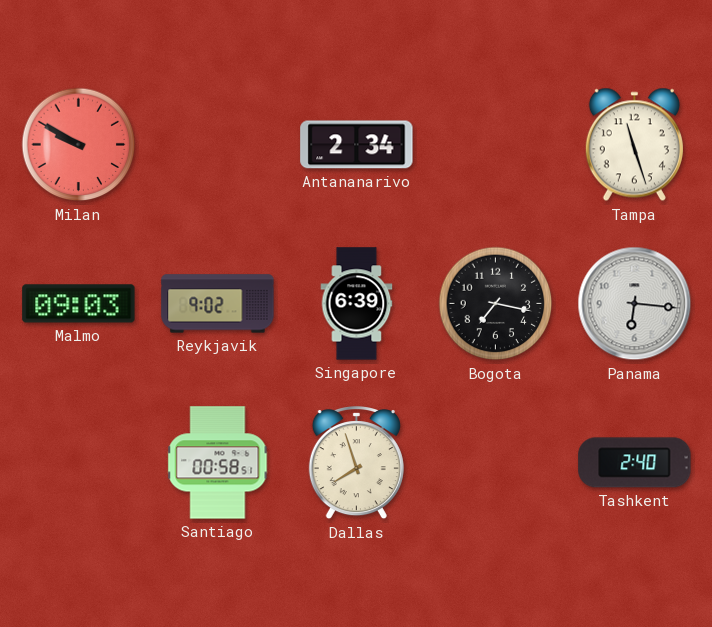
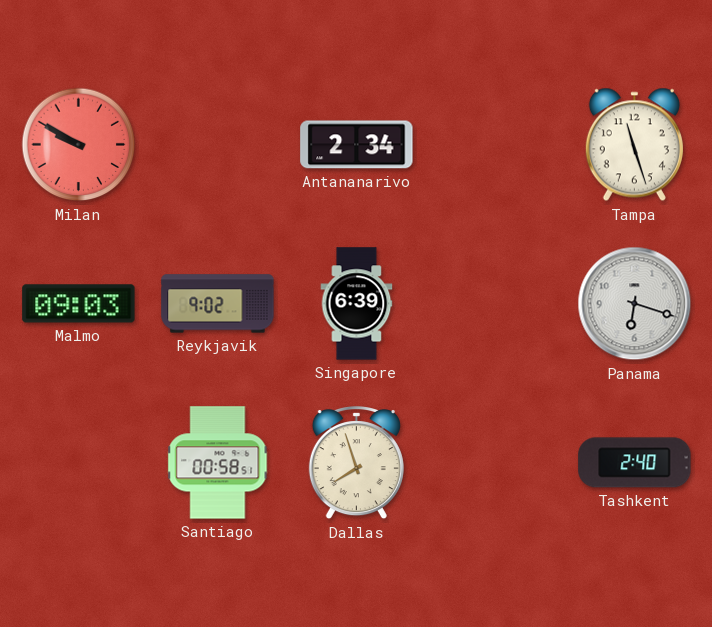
Bogota: 7:17 -> none
Panama: 6:16 -> 6:18
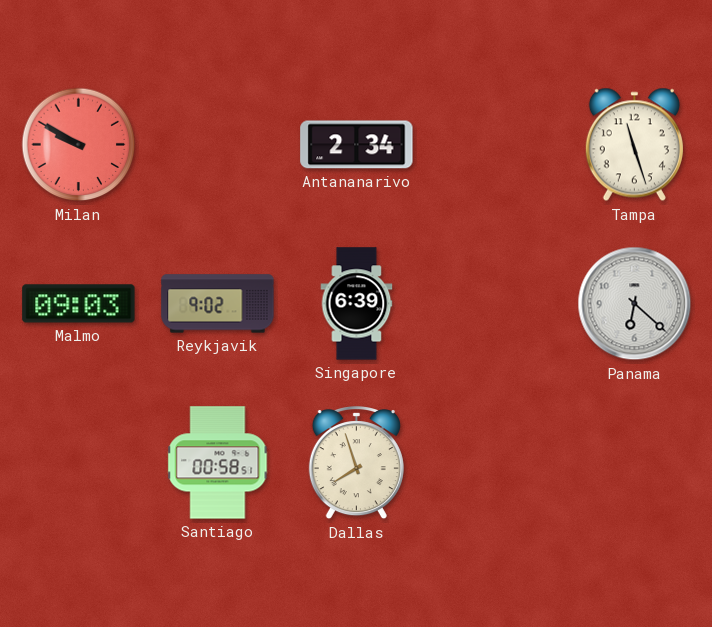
Panama: 6:18 -> 6:22
Tashkent: 2:40 -> none
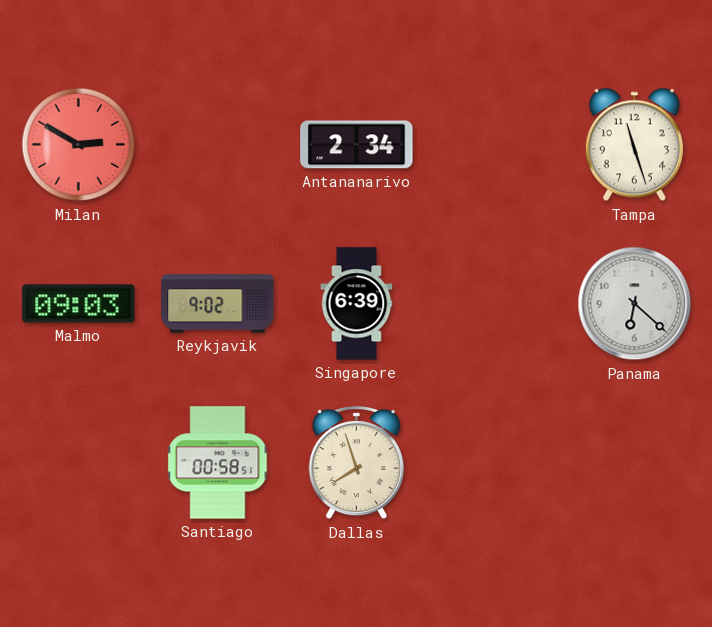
Milan: 9:50 -> 2:50
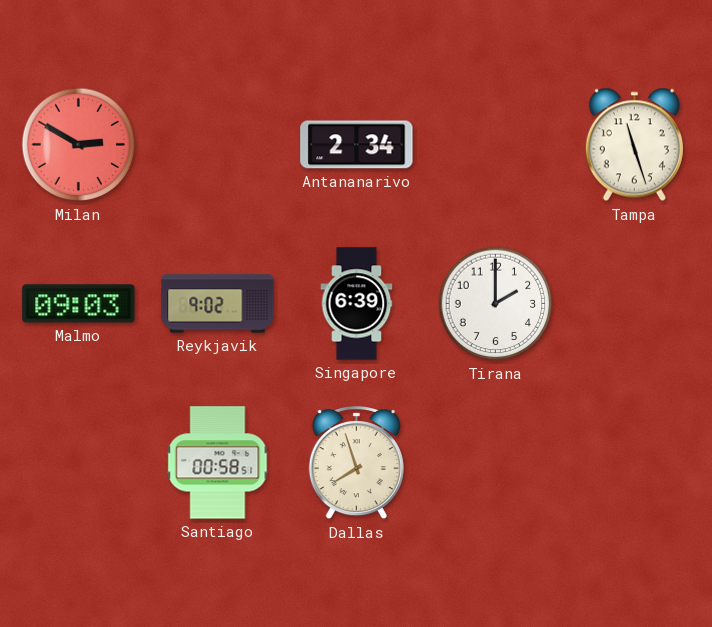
Tirana: none -> 2:00
Panama: 6:22 -> none
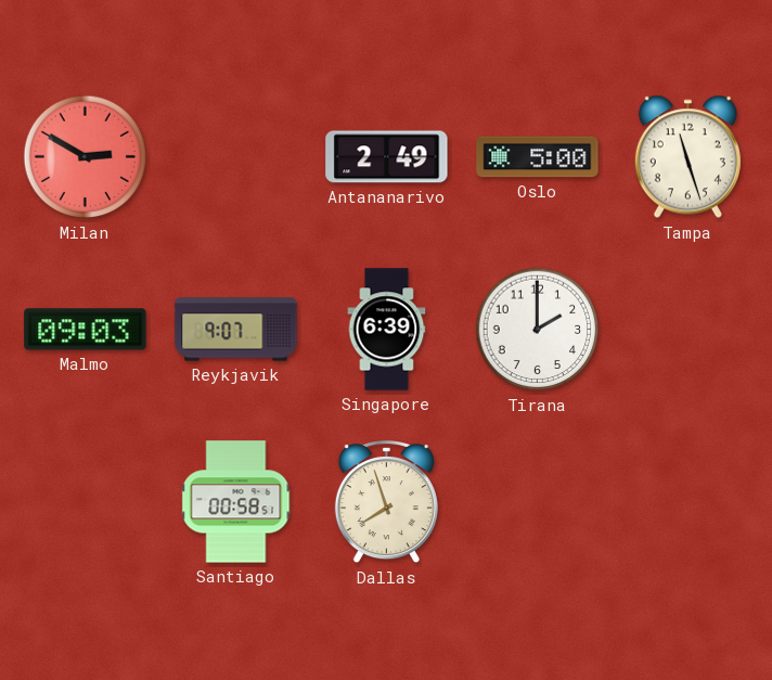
Antananarivo: 2:34 -> 2:49
Oslo: none -> 5:00
Reykjavik: 9:02 -> 9:07
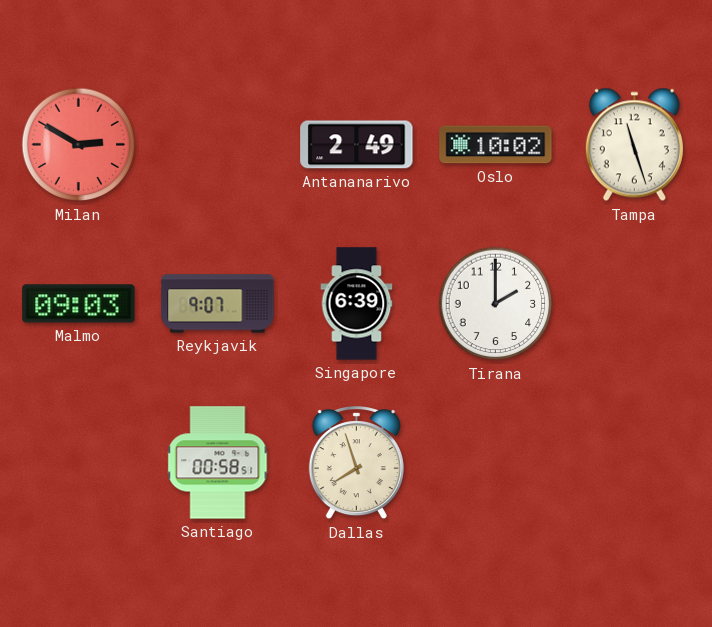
Oslo: 5:00 -> 10:02
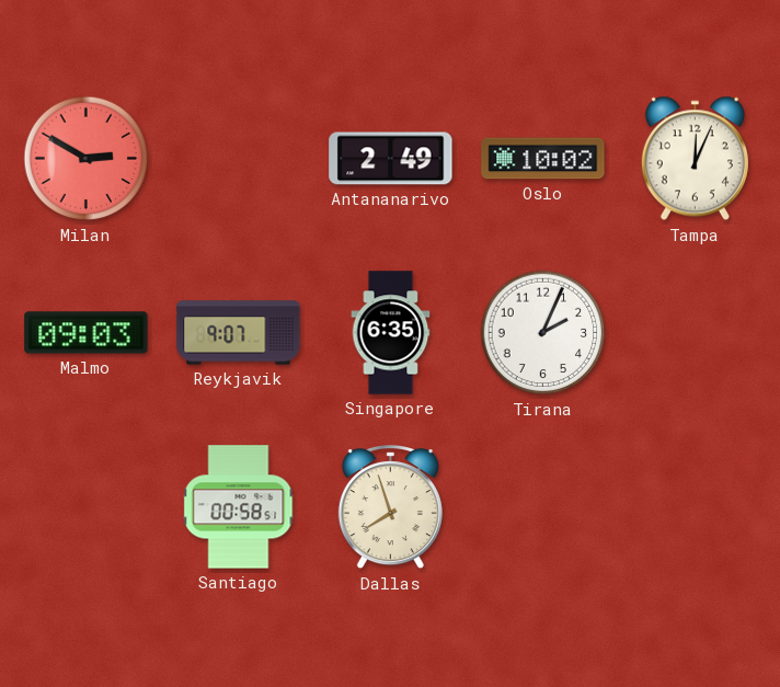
Tampa: 11:27 -> 12:04
Singapore: 6:39 -> 6:35
Tirana: 2:00 -> 2:04
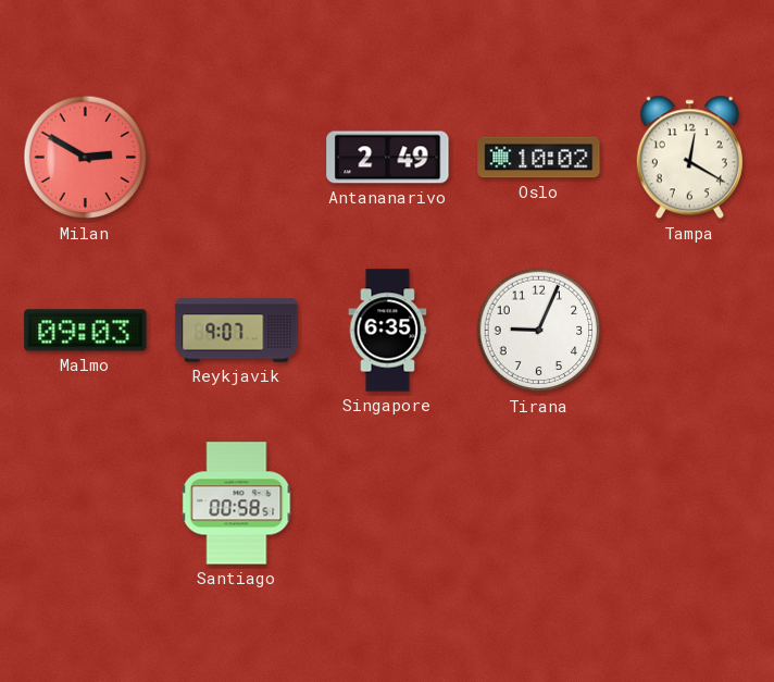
Tampa: 12:04 -> 12:20
Tirana: 2:04 -> 9:04
Dallas: 7:57 -> none
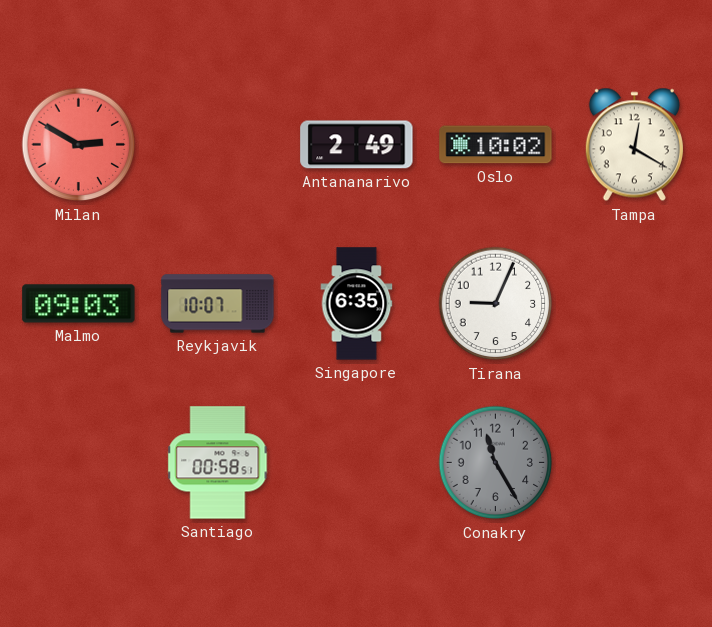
Reykjavik: 9:07 -> 10:07
Conakry: none -> 11:25
